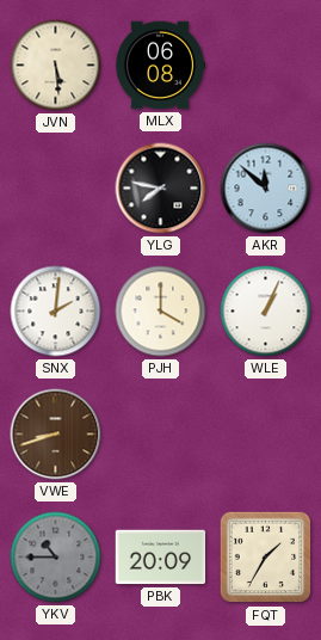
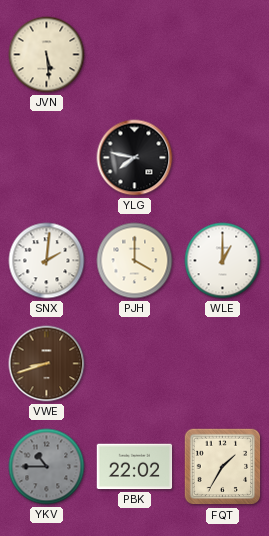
MLX: 06:08 -> none
AKR: 11:52 -> none
WLE: 1:04 -> 1:00
PBK: 20:09 -> 22:02
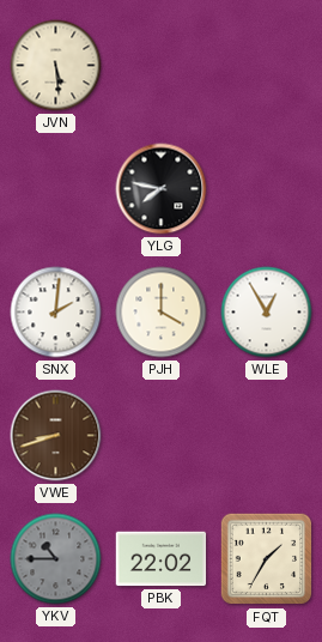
WLE: 1:00 -> 12:55
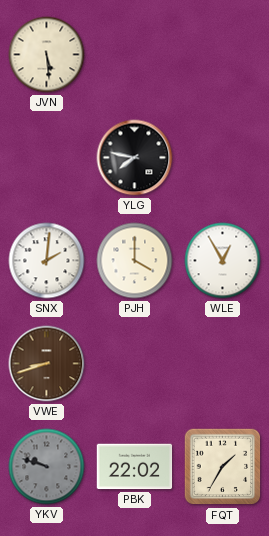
YKV: 10:45 -> 9:48
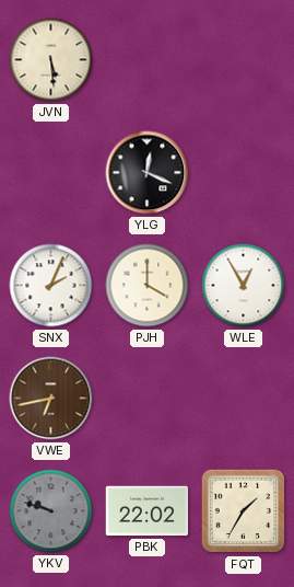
YLG: 7:47 -> 12:19
SNX: 2:01 -> 2:04
VWE: 8:42 -> 6:43
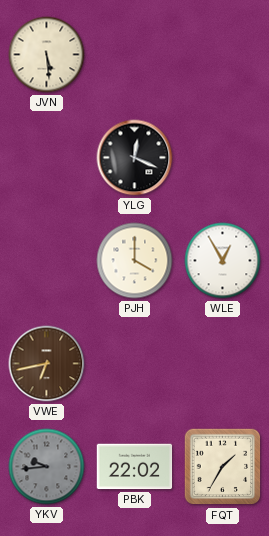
SNX: 2:04 -> none
YKV: 9:48 -> 9:44
